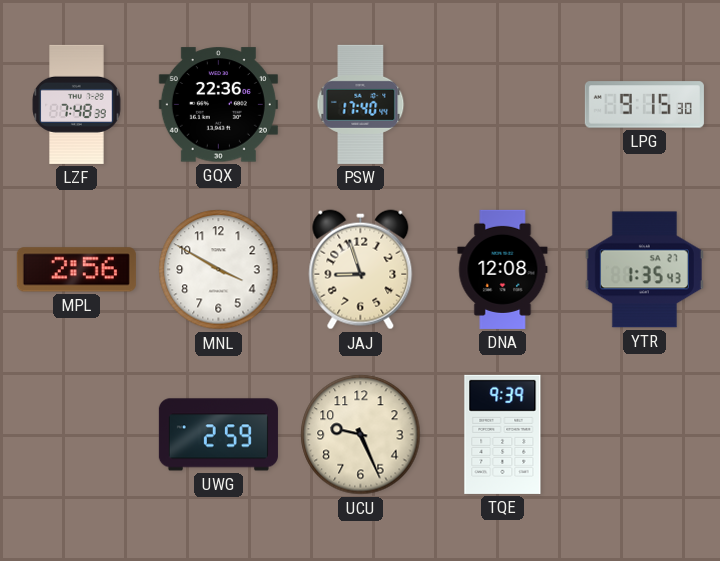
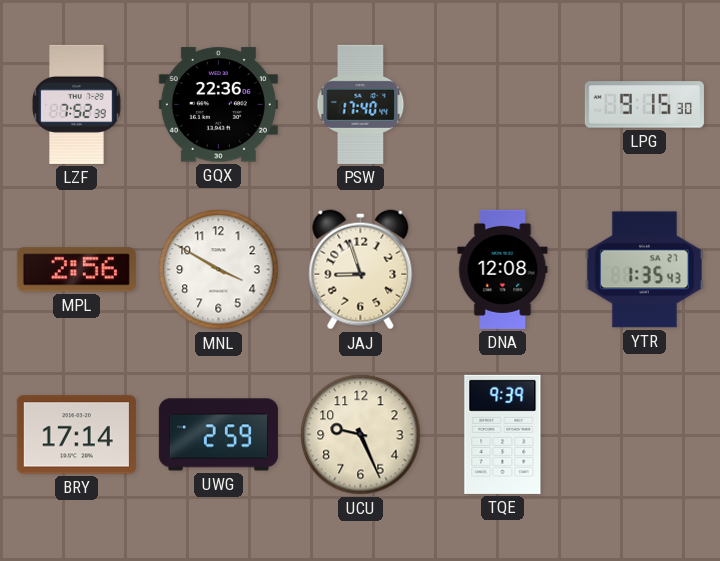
LZF: 7:48 -> 7:52
BRY: none -> 17:14
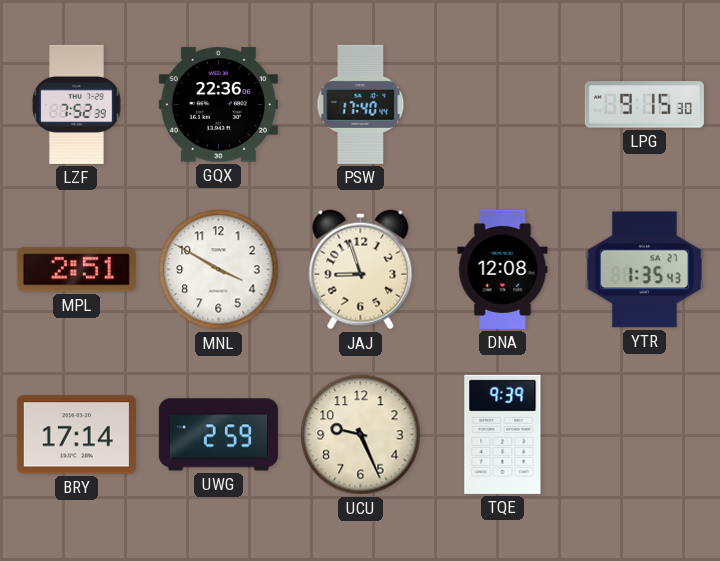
MPL: 2:56 -> 2:51
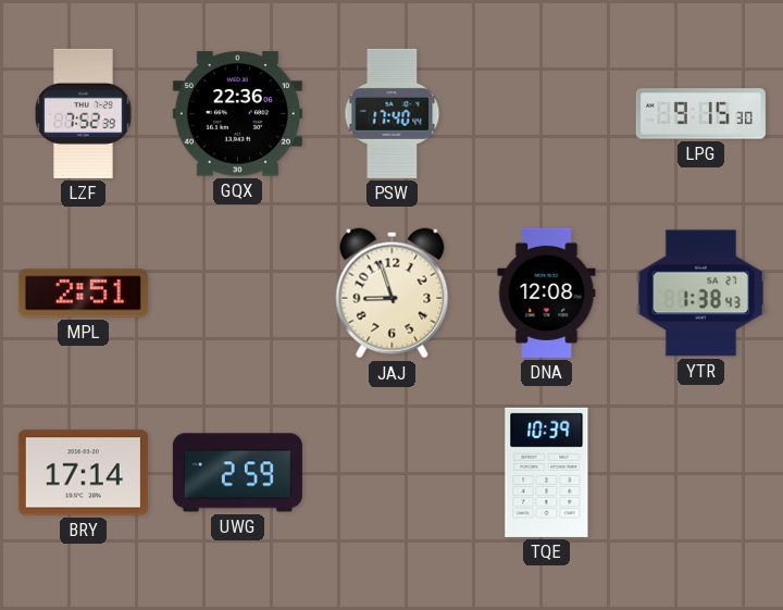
MNL: 3:50 -> none
YTR: 1:35 -> 1:38
UCU: 9:26 -> none
TQE: 9:39 -> 10:39
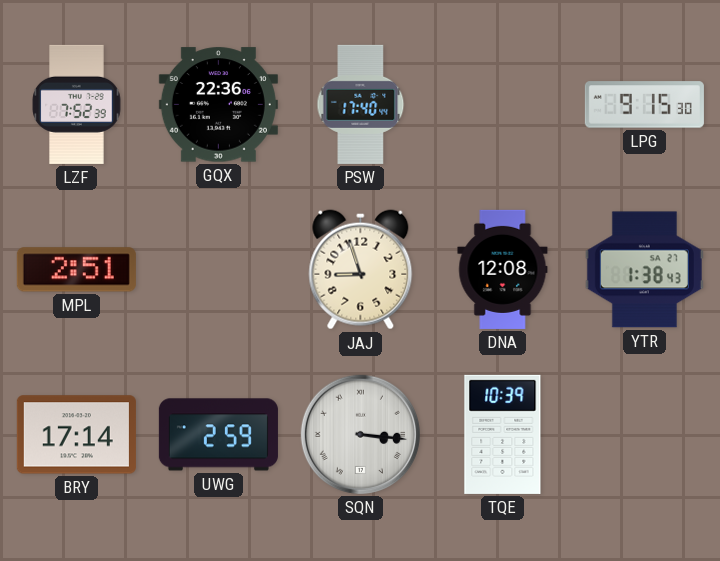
SQN: none -> 3:16
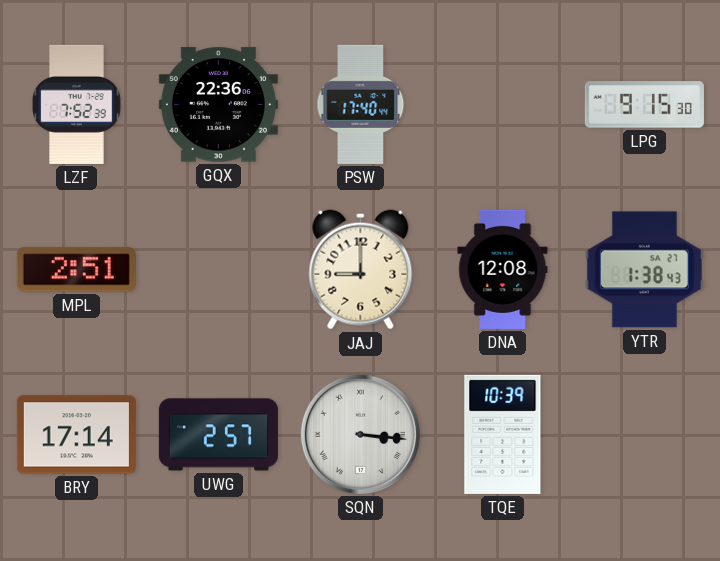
JAJ: 8:57 -> 9:00
UWG: 2:59 -> 2:57
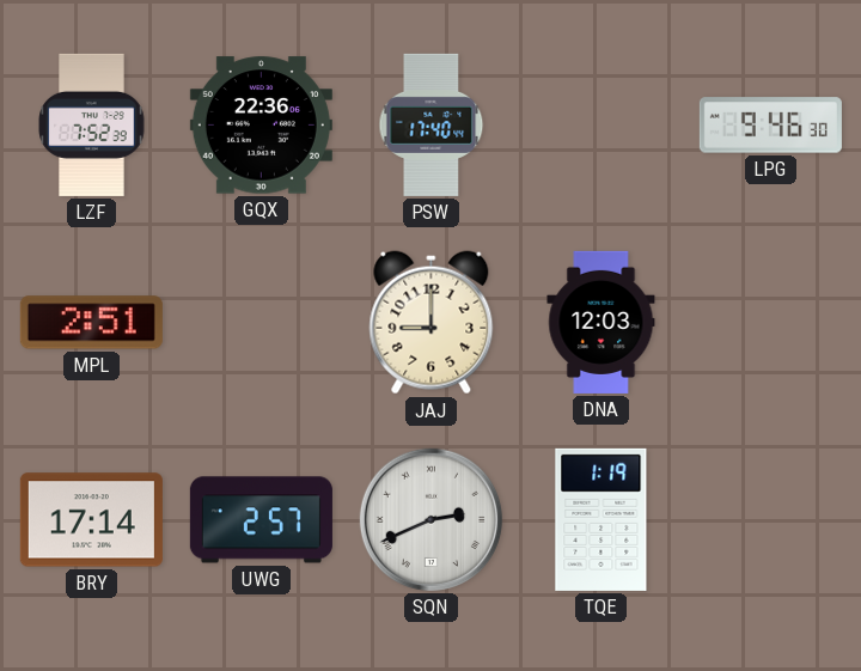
LPG: 9:15 -> 9:46
DNA: 12:08 -> 12:03
YTR: 1:38 -> none
SQN: 3:16 -> 2:41
TQE: 10:39 -> 1:19
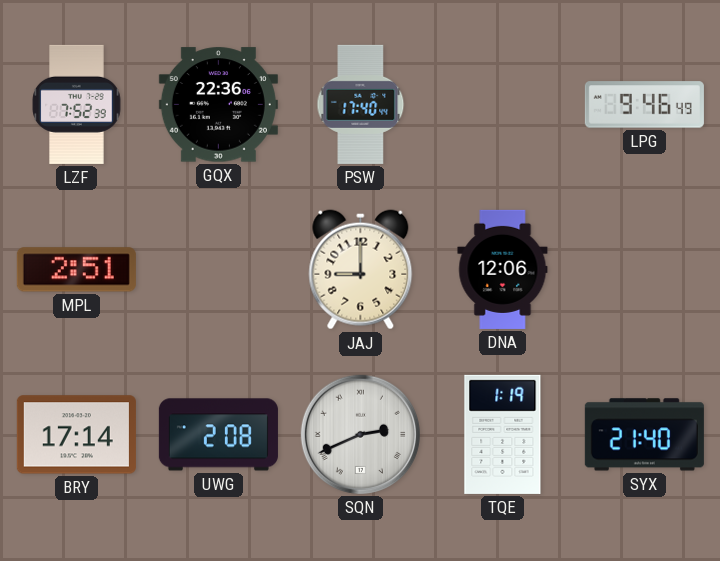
LPG: 9:46:30 -> 9:46:49
DNA: 12:03 -> 12:06
UWG: 2:57 -> 2:08
SYX: none -> 21:40
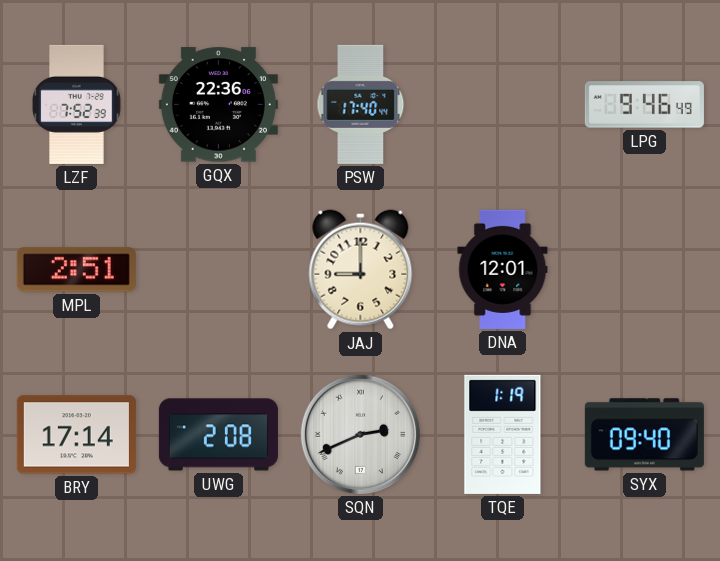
DNA: 12:06 -> 12:01
SYX: 21:40 -> 09:40
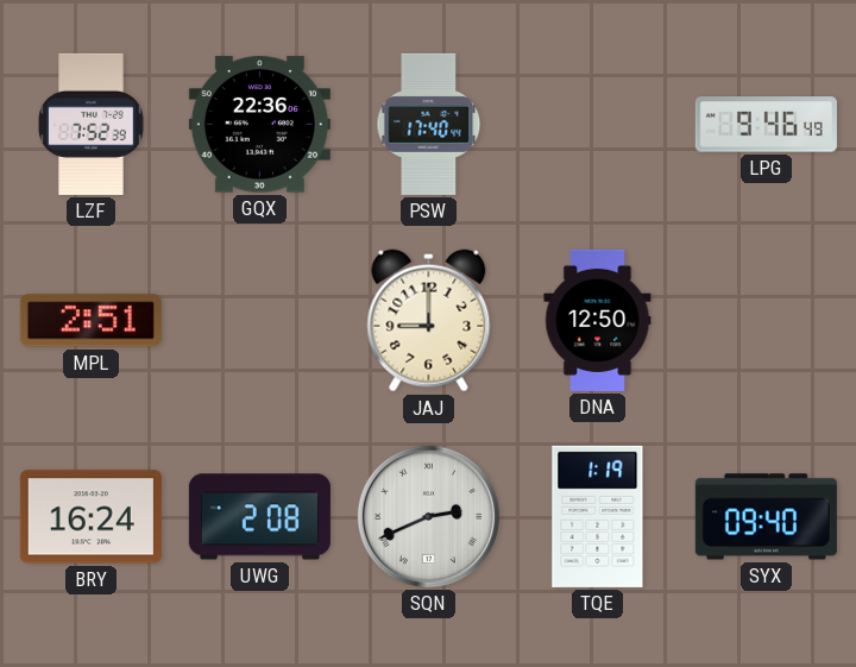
DNA: 12:01 -> 12:50
BRY: 17:14 -> 16:24
